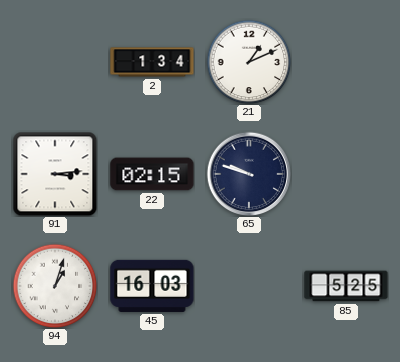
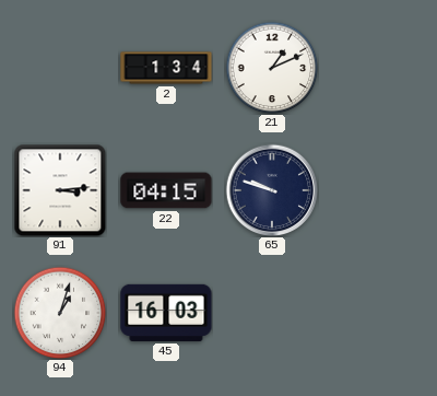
22: 02:15 -> 04:15
85: 5:25 -> none
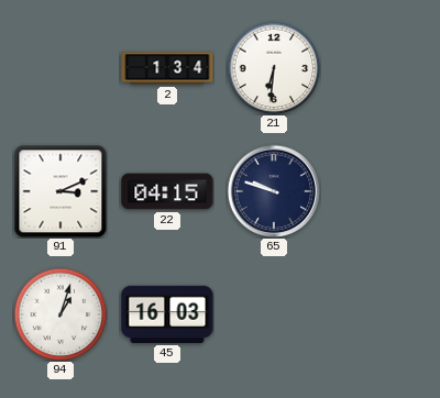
21: 1:11 -> 6:31
91: 3:14 -> 3:11
